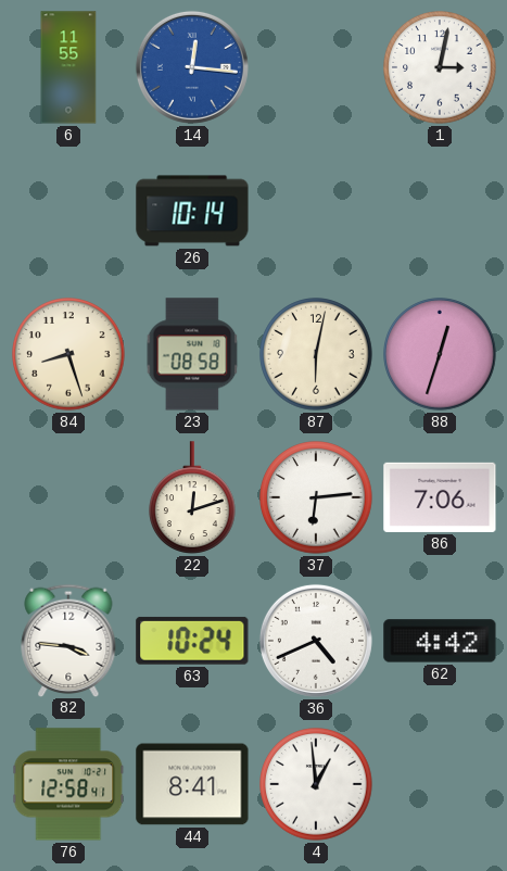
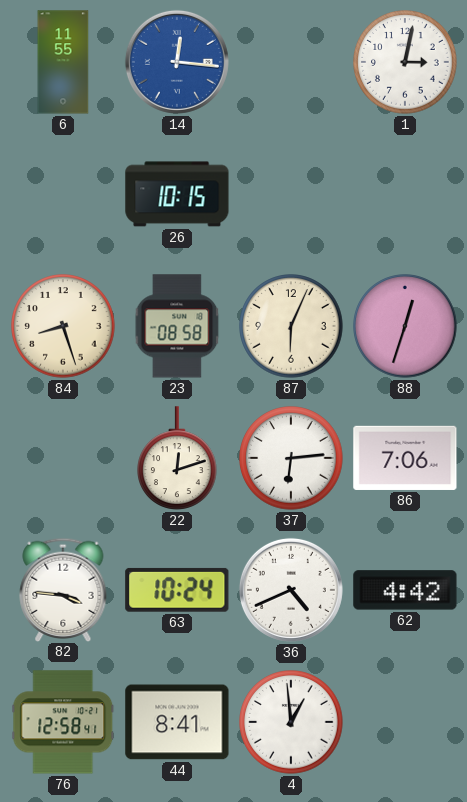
26: 10:14 -> 10:15
87: 6:02 -> 6:04
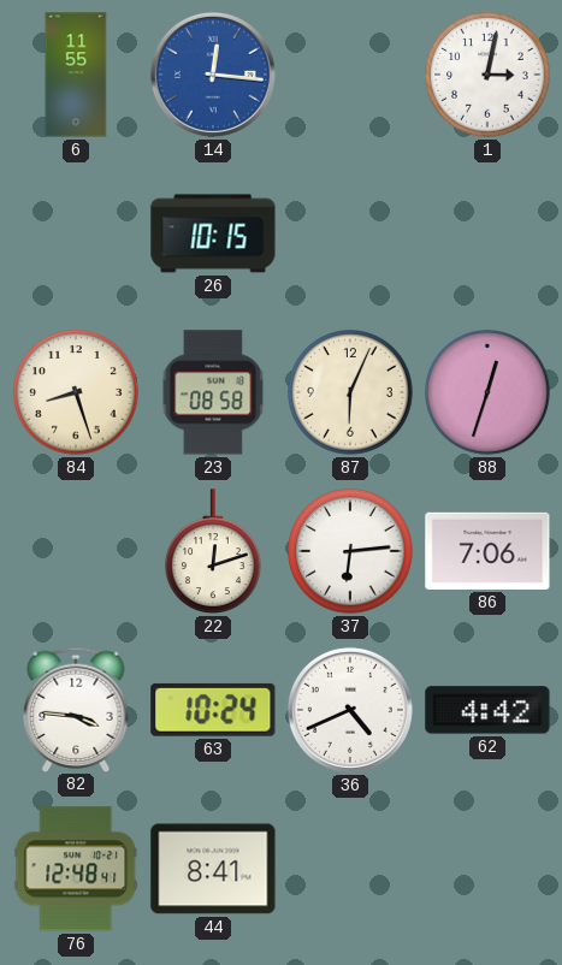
76: 12:58 -> 12:48
4: 12:59 -> none
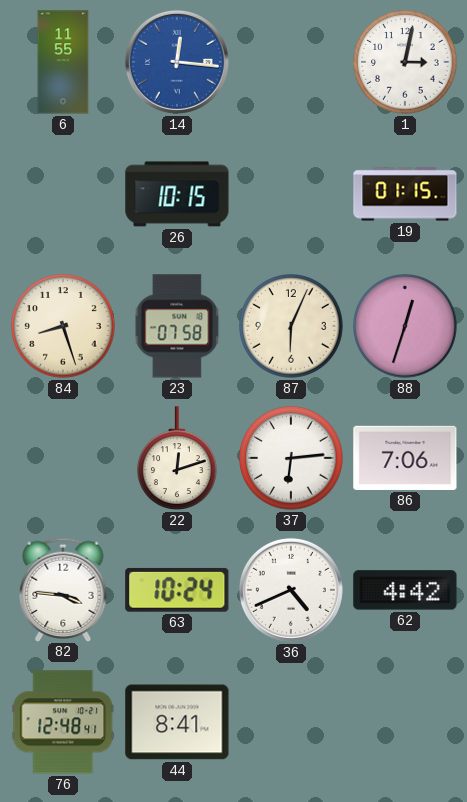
19: none -> 01:15
23: 08:58 -> 07:58
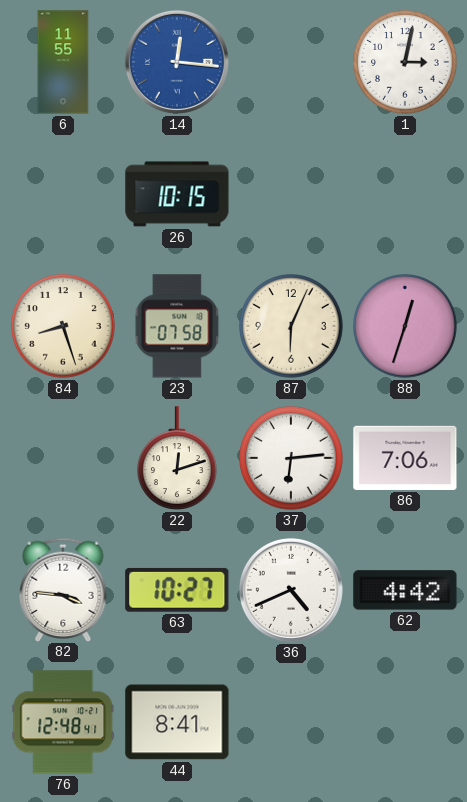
19: 01:15 -> none
63: 10:24 -> 10:27
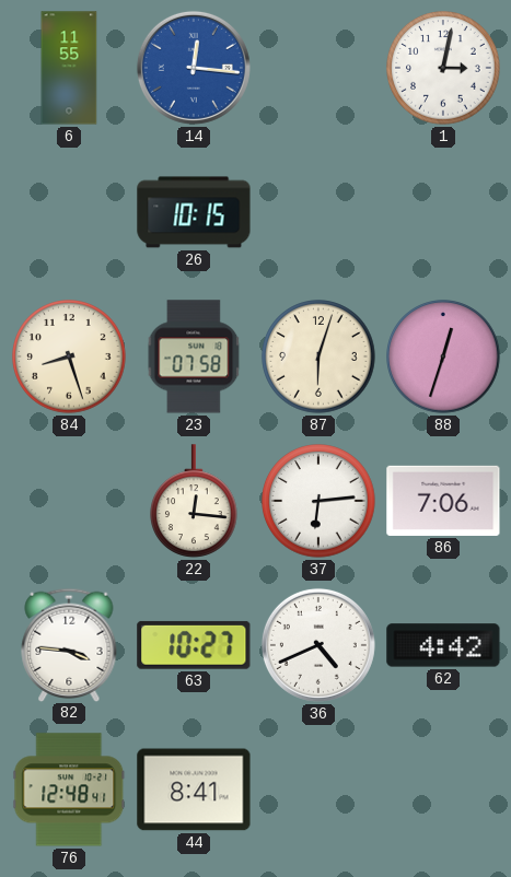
87: 6:04 -> 6:03
22: 12:12 -> 12:16
